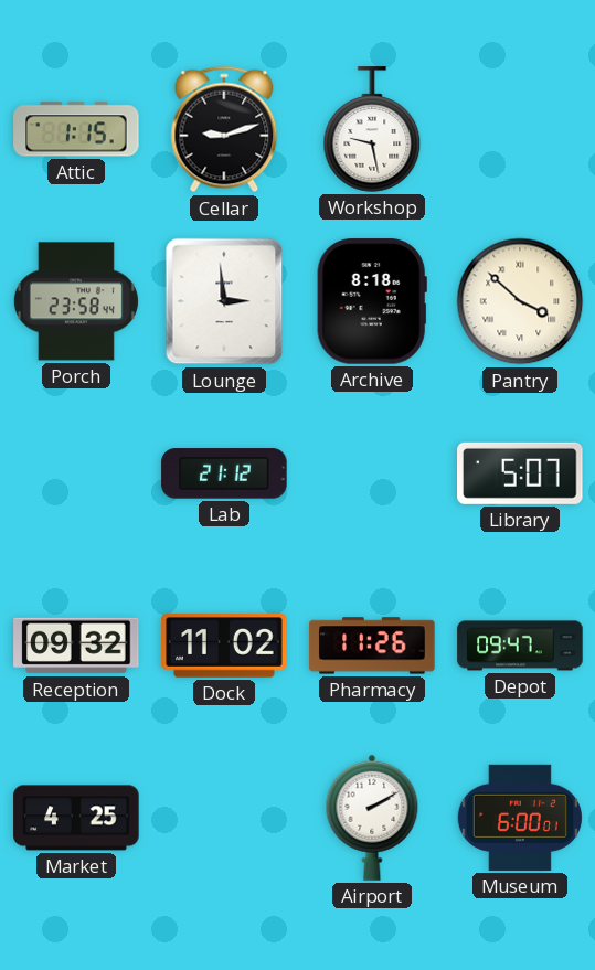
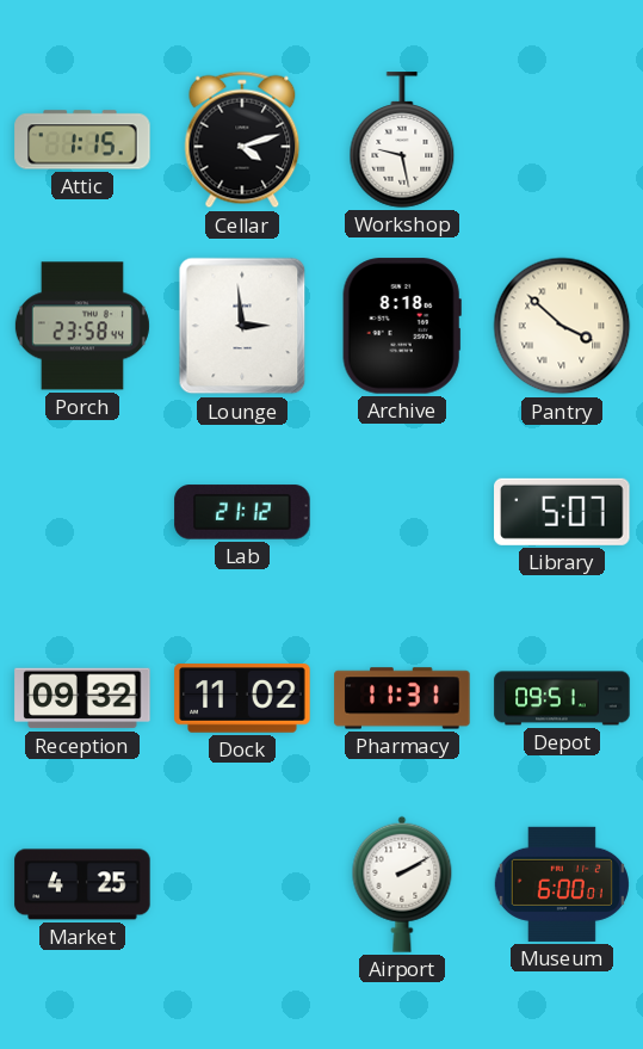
Cellar: 9:12 -> 4:12
Pharmacy: 11:26 -> 11:31
Depot: 09:47 -> 09:51
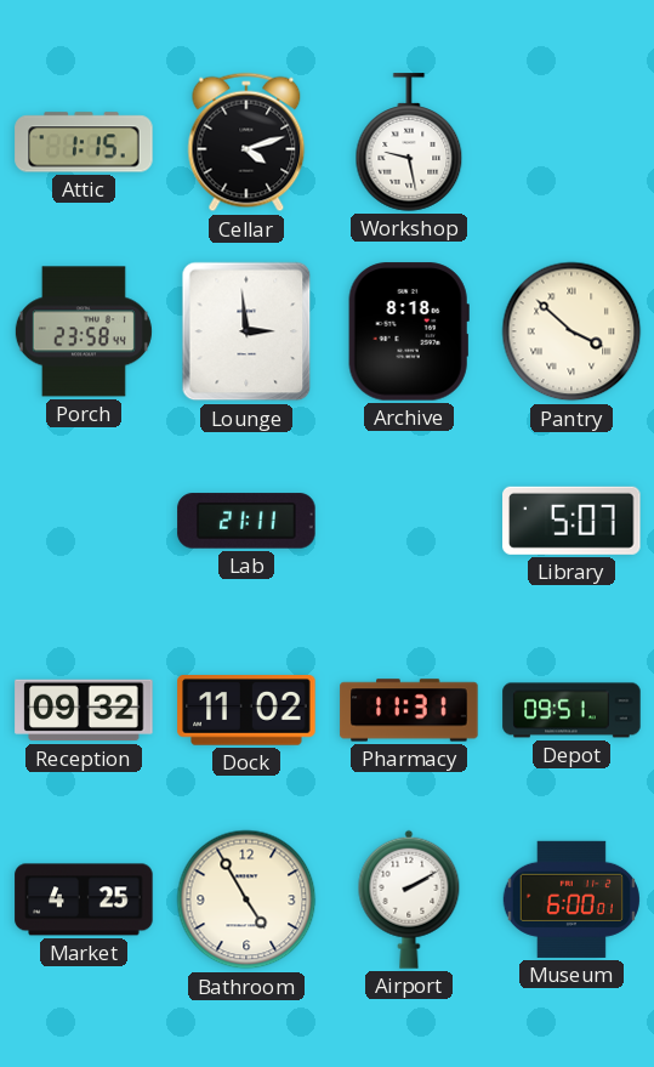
Lab: 21:12 -> 21:11
Bathroom: none -> 4:55
